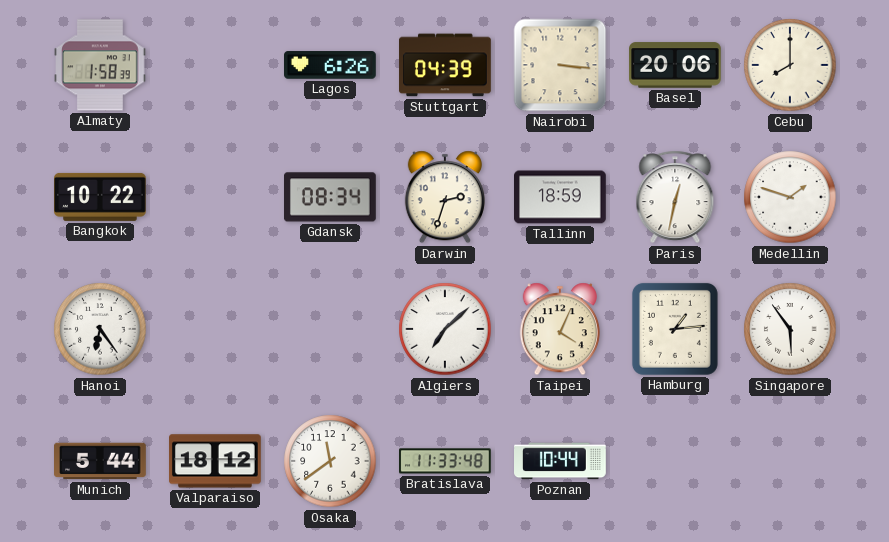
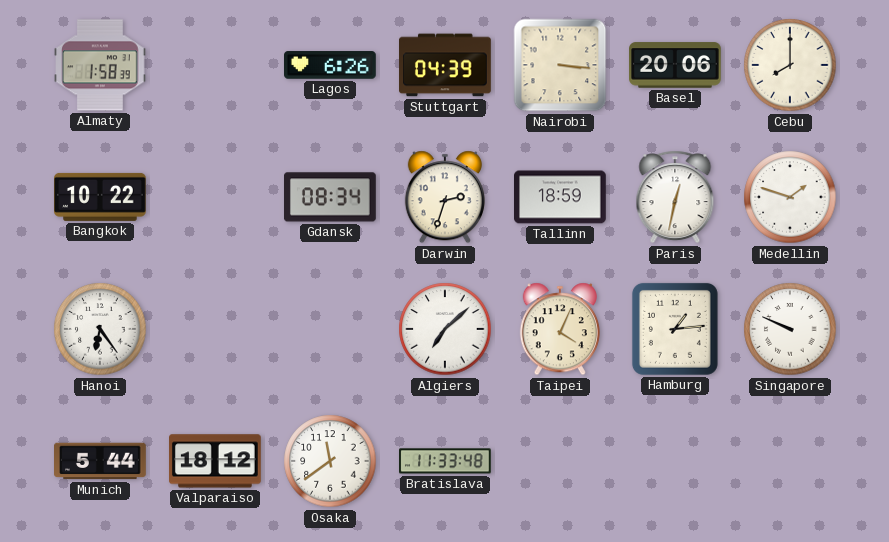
Singapore: 5:54 -> 9:49
Poznan: 10:44 -> none
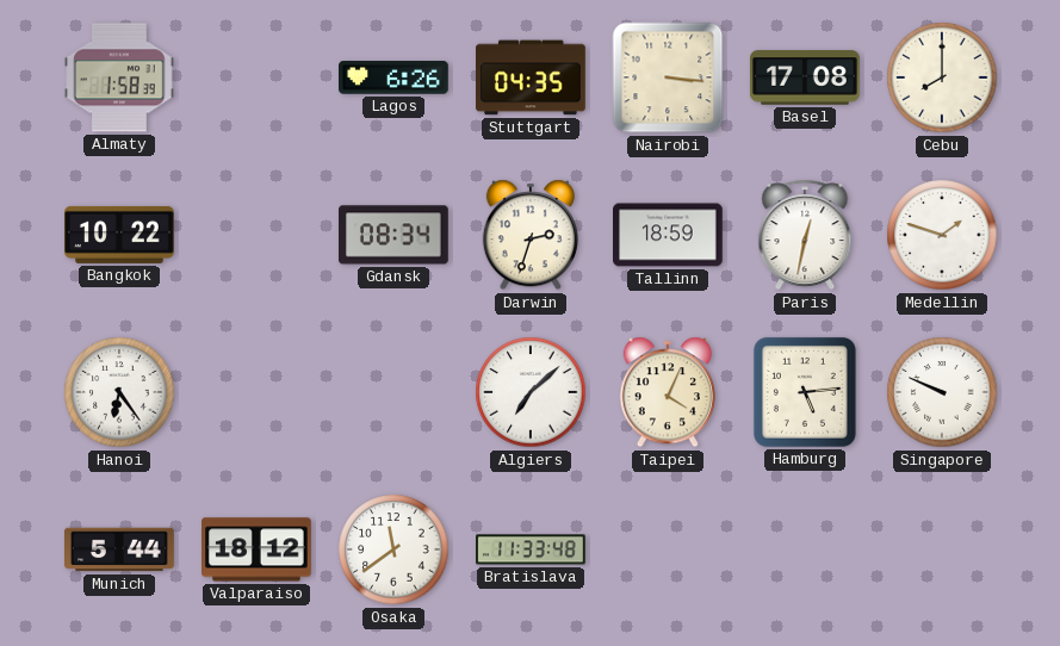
Stuttgart: 04:39 -> 04:35
Basel: 20:06 -> 17:08
Hamburg: 1:14 -> 5:14
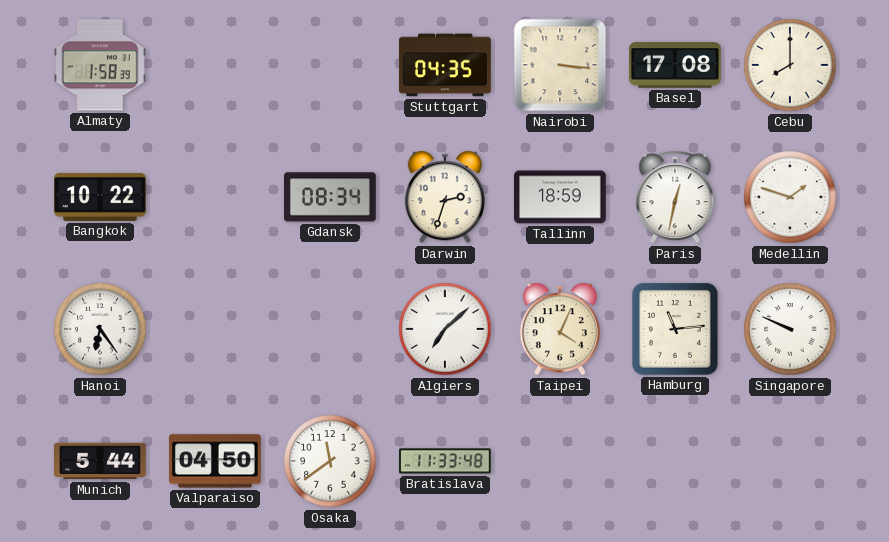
Lagos: 6:26 -> none
Hamburg: 5:14 -> 11:14
Valparaiso: 18:12 -> 04:50
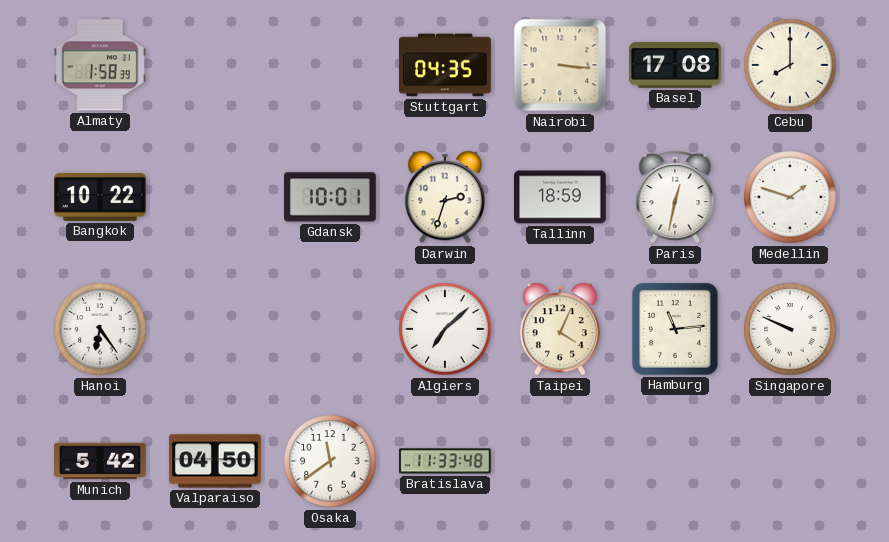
Gdansk: 08:34 -> 10:01
Munich: 5:44 -> 5:42
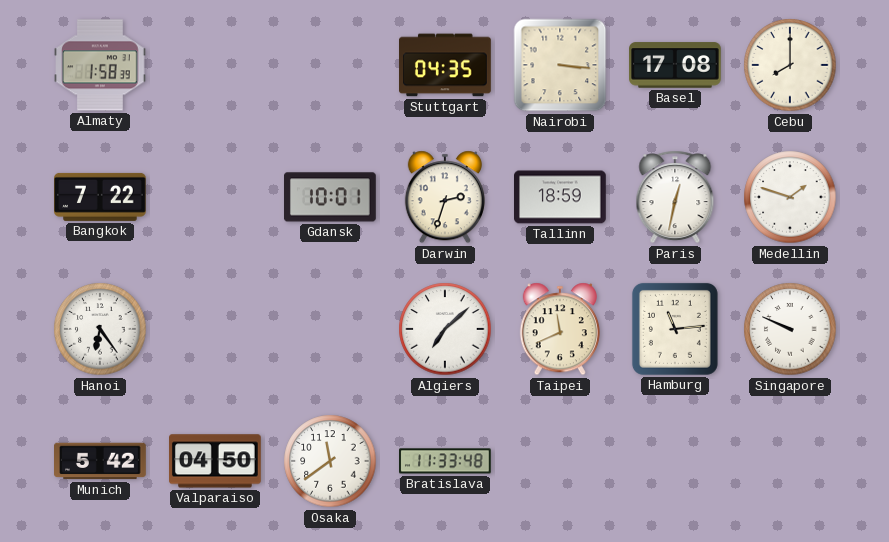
Bangkok: 10:22 -> 7:22
Taipei: 4:04 -> 11:41
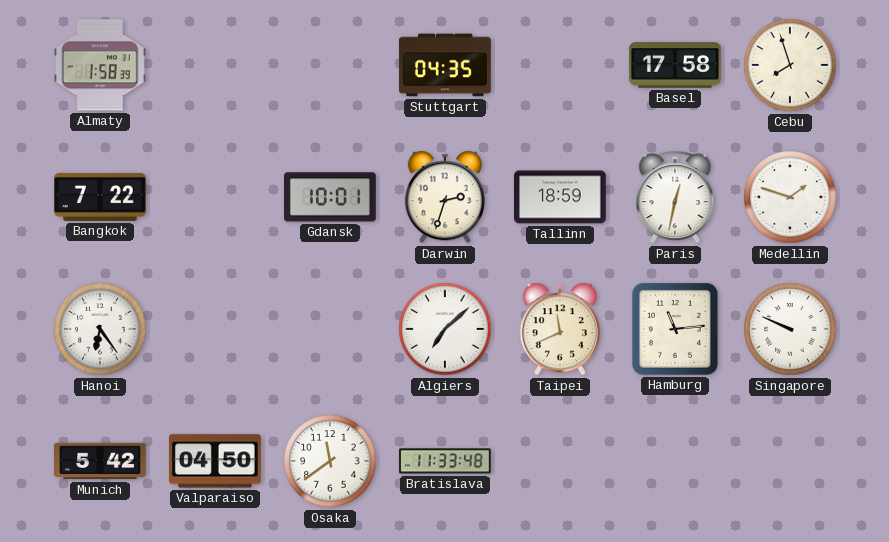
Nairobi: 3:16 -> none
Basel: 17:08 -> 17:58
Cebu: 8:00 -> 7:57
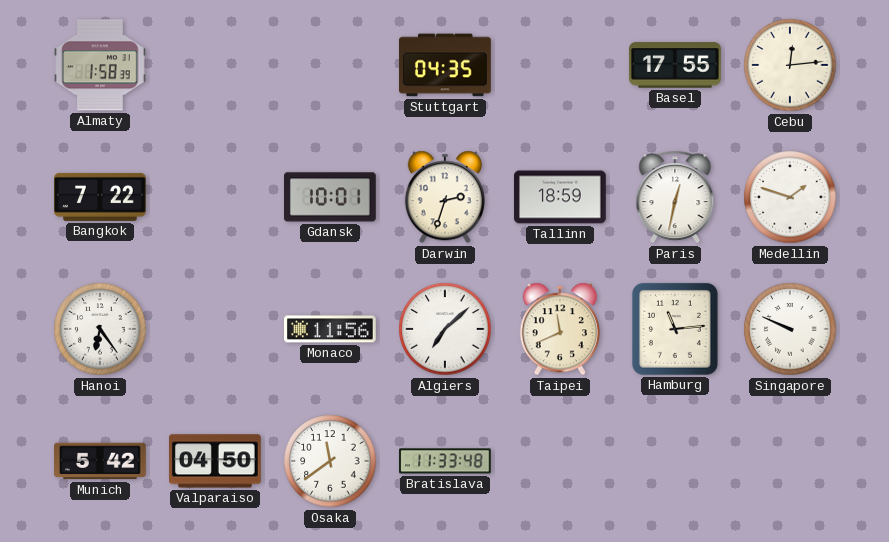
Basel: 17:58 -> 17:55
Cebu: 7:57 -> 12:14
Monaco: none -> 11:56
